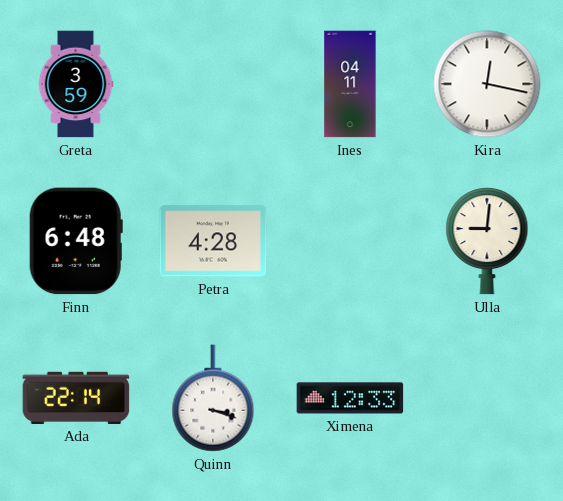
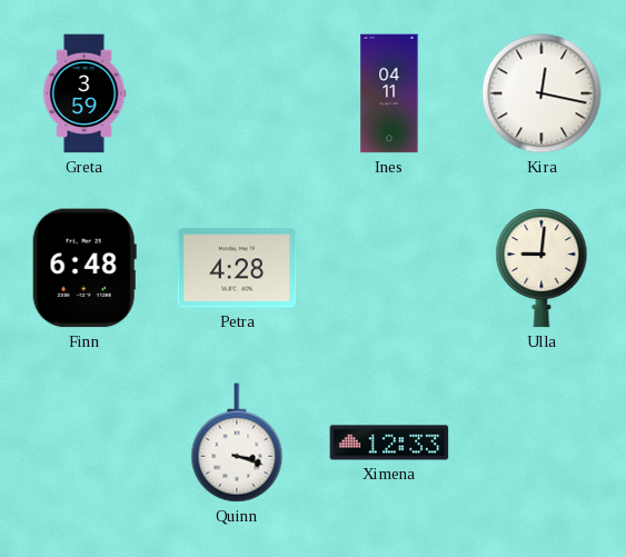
Ada: 22:14 -> none
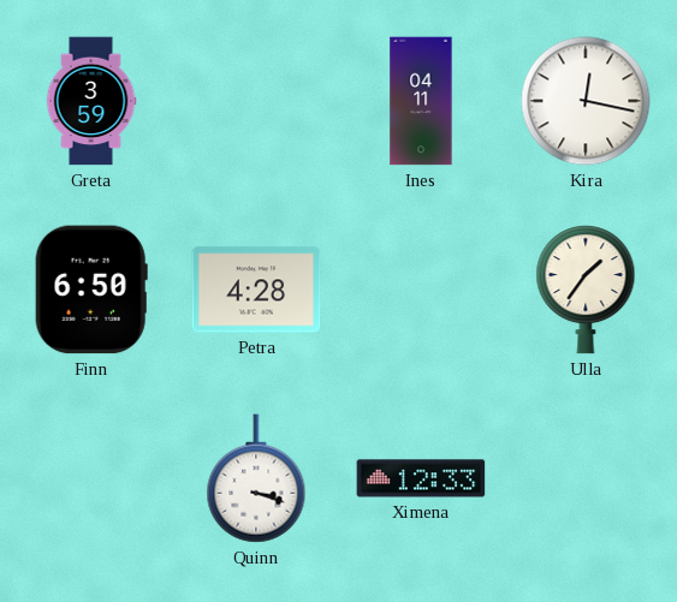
Finn: 6:48 -> 6:50
Ulla: 9:01 -> 1:36
